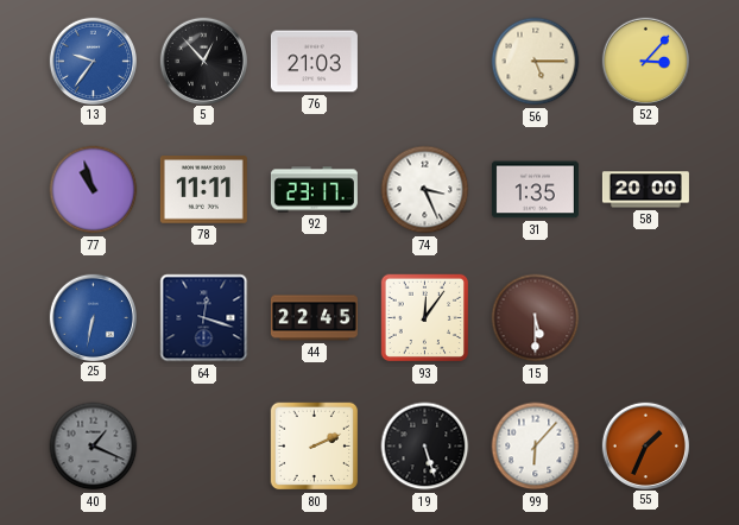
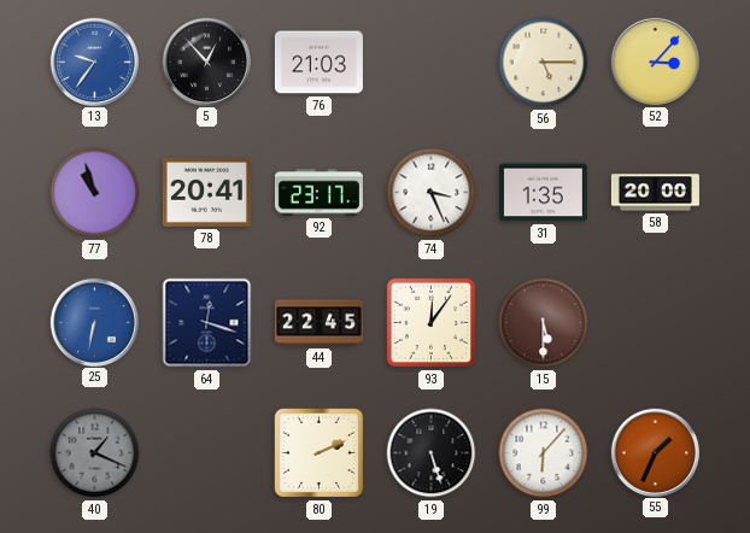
78: 11:11 -> 20:41
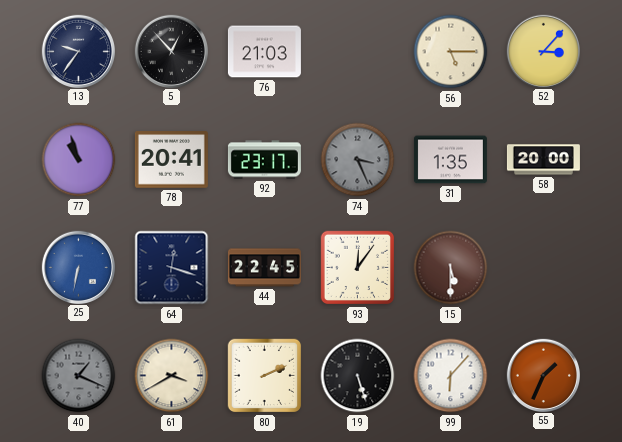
13 dial: blue -> navy
74 dial: white -> grey
61: none -> 3:40
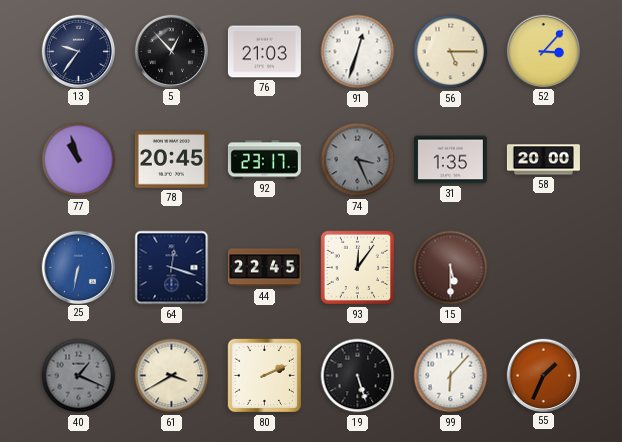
91: none -> 12:33
78: 20:41 -> 20:45
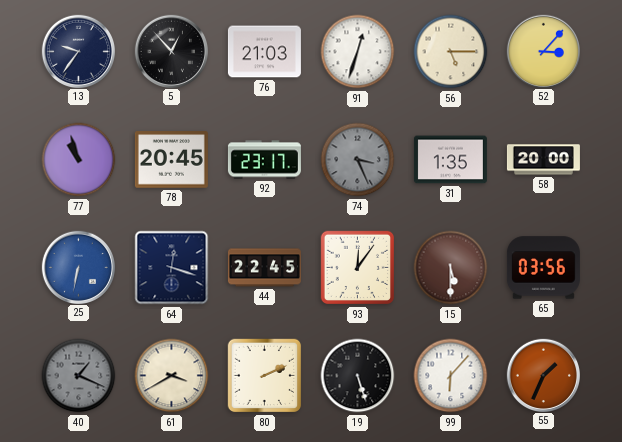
65: none -> 03:56
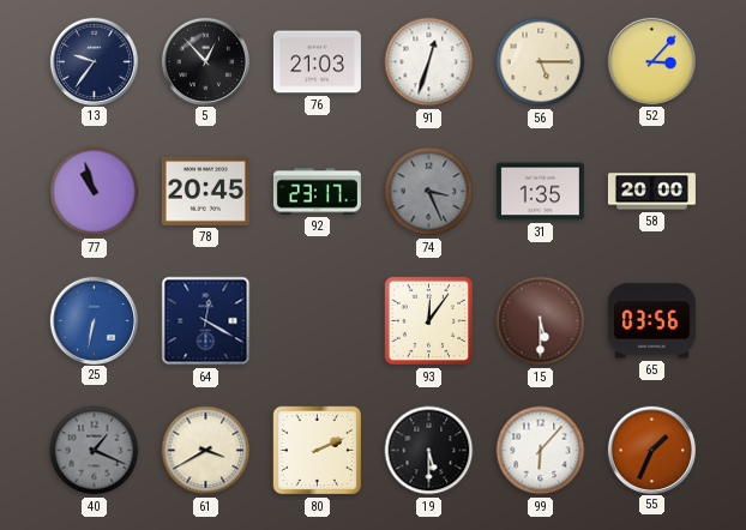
64: 12:18 -> 12:20
44: 22:45 -> none
19: 5:27 -> 5:30
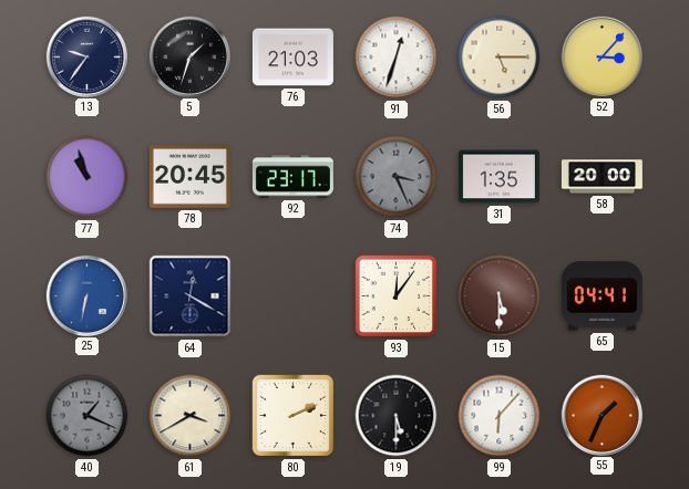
5: 12:53 -> 1:33
65: 03:56 -> 04:41
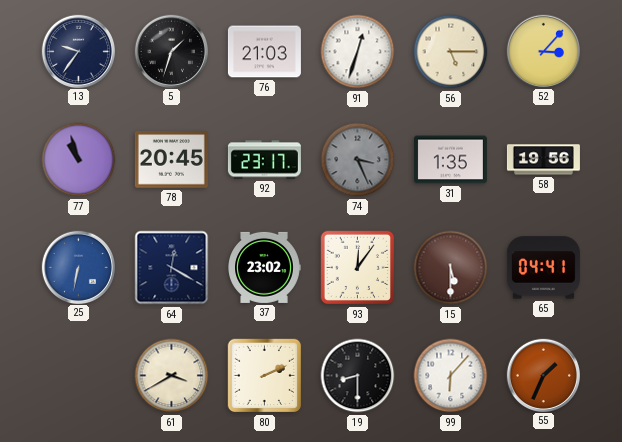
58: 20:00 -> 19:56
37: none -> 23:02
40: 1:19 -> none
19: 5:30 -> 8:30
